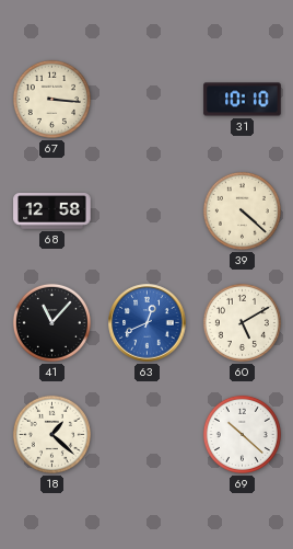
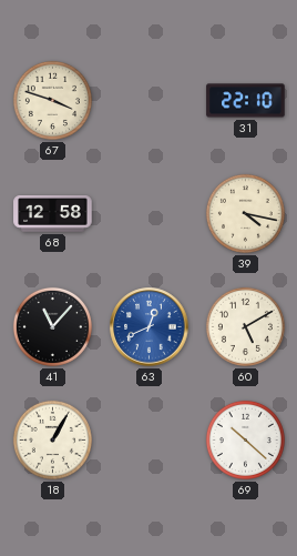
67: 3:16 -> 3:48
31: 10:10 -> 22:10
39: 4:22 -> 4:17
18: 1:22 -> 1:05
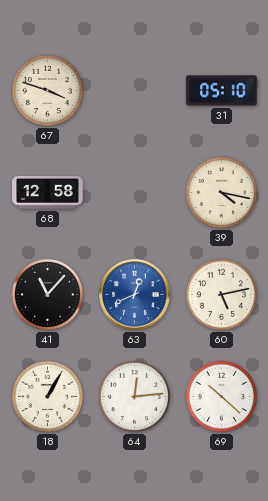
31: 22:10 -> 05:10
60: 5:10 -> 5:13
64: none -> 12:14
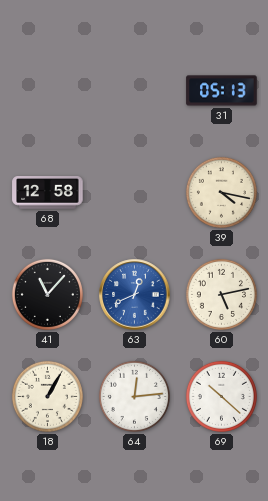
67: 3:48 -> none
31: 05:10 -> 05:13
